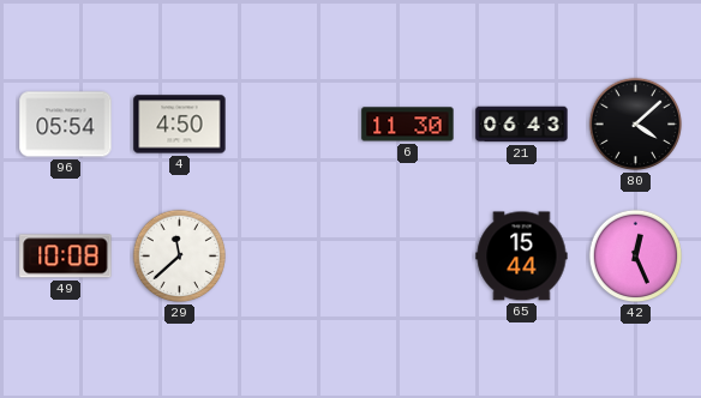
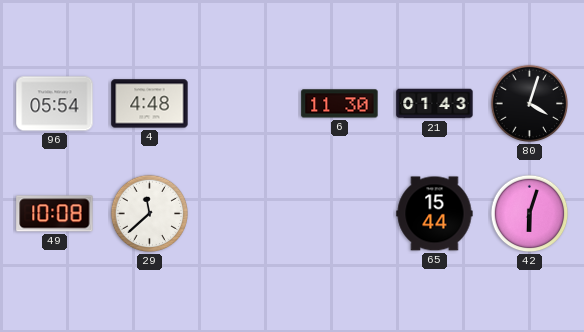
4: 4:50 -> 4:48
21: 06:43 -> 01:43
80: 4:08 -> 4:03
42: 12:26 -> 6:03
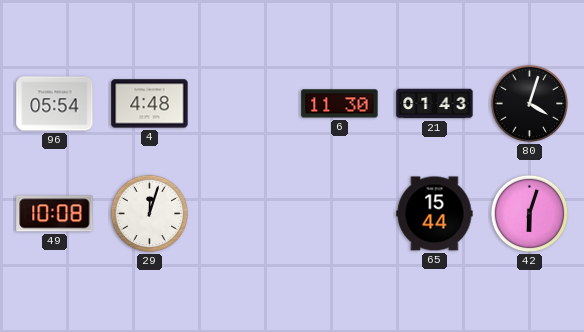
29: 11:38 -> 12:03
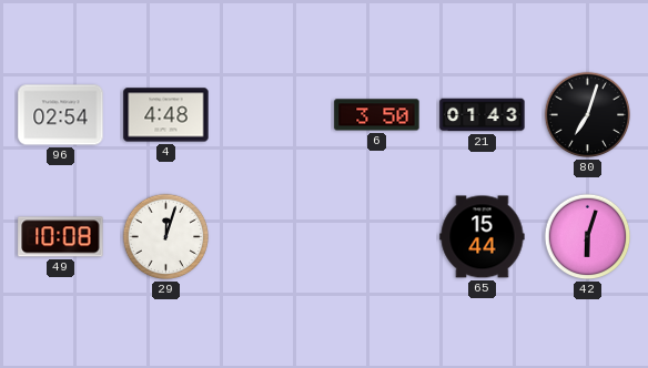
96: 05:54 -> 02:54
6: 11:30 -> 3:50
80: 4:03 -> 7:03
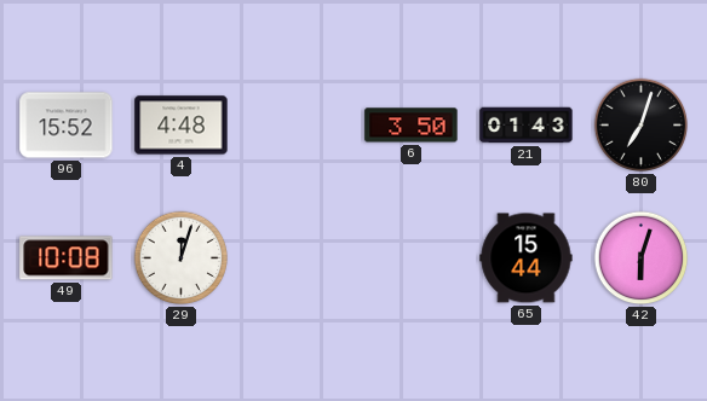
96: 02:54 -> 15:52
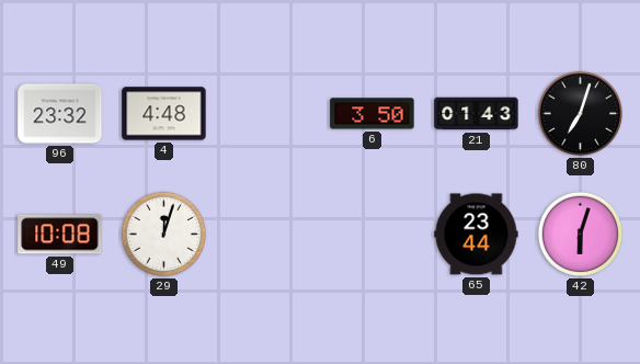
96: 15:52 -> 23:32
65: 15:44 -> 23:44
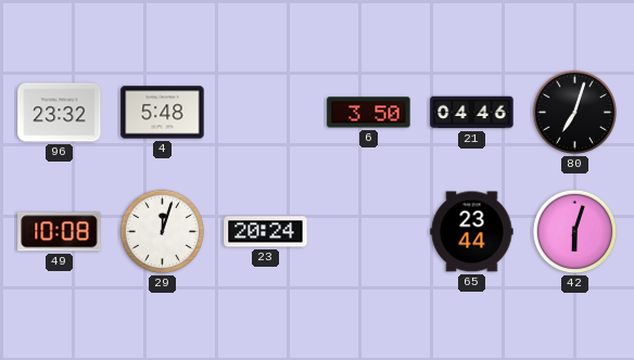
4: 4:48 -> 5:48
21: 01:43 -> 04:46
23: none -> 20:24
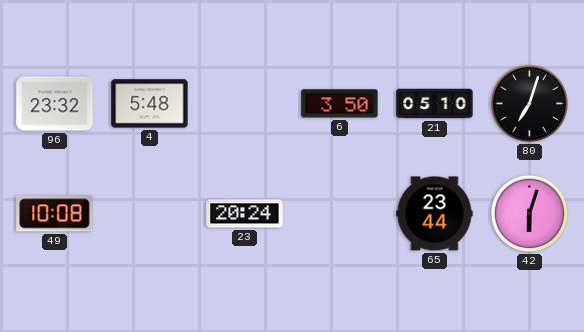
21: 04:46 -> 05:10
29: 12:03 -> none
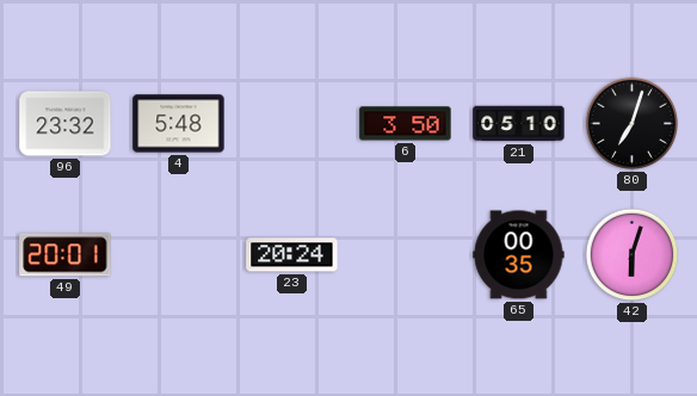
49: 10:08 -> 20:01
65: 23:44 -> 00:35
